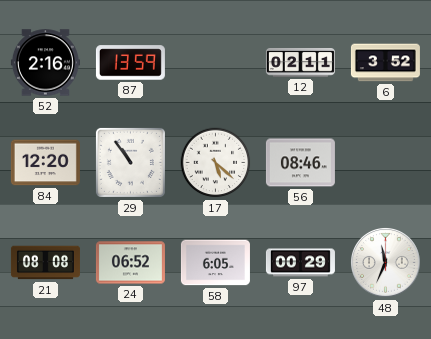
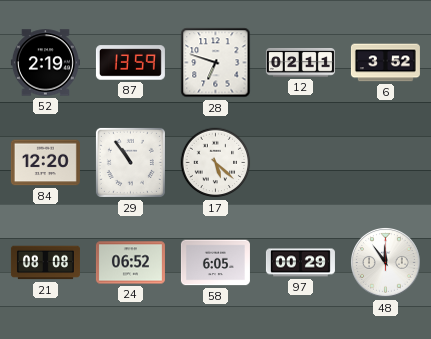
52: 2:16 -> 2:19
28: none -> 6:48
56: 08:46 -> none
48: 11:34 -> 11:54
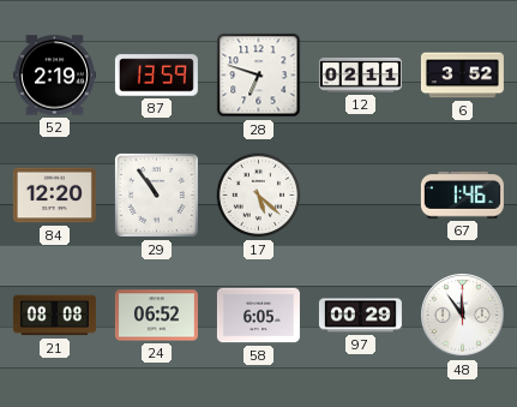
67: none -> 1:46
